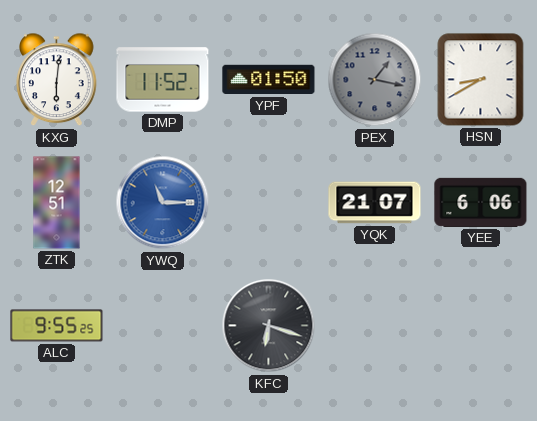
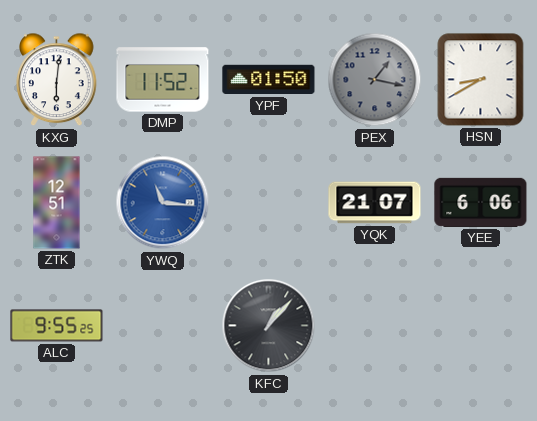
YWQ: 11:15 -> 11:16
KFC: 6:18 -> 1:07
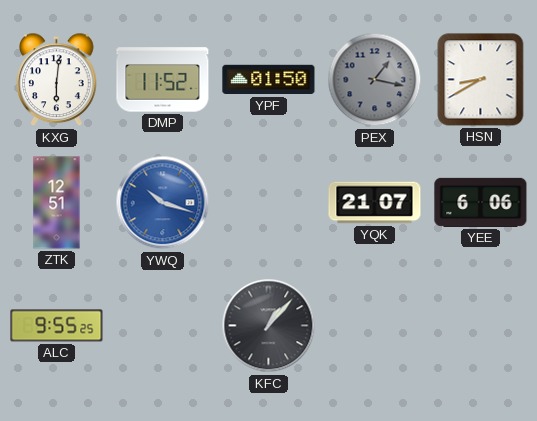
YWQ: 11:16 -> 10:18
